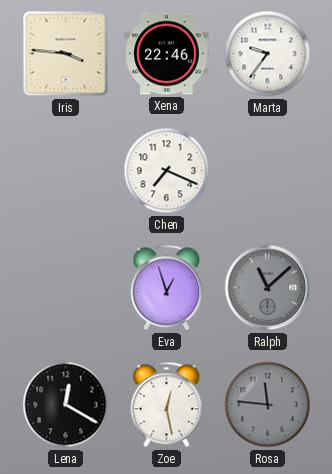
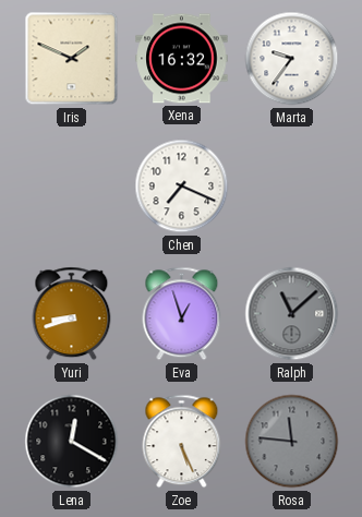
Iris: 3:46 -> 1:49
Xena: 22:46 -> 16:32
Yuri: none -> 8:42
Zoe: 12:28 -> 5:26
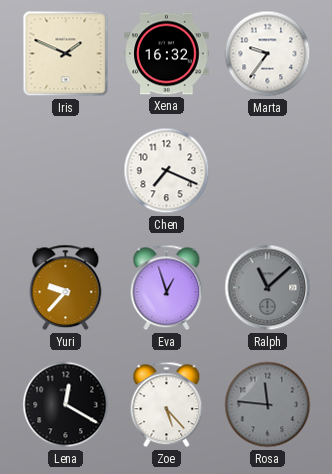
Yuri: 8:42 -> 9:37
Zoe: 5:26 -> 5:23
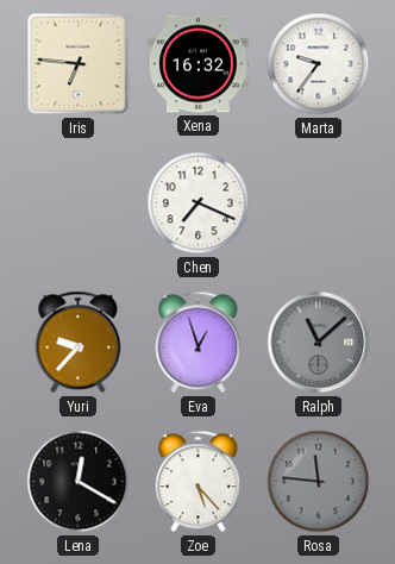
Iris: 1:49 -> 6:46
